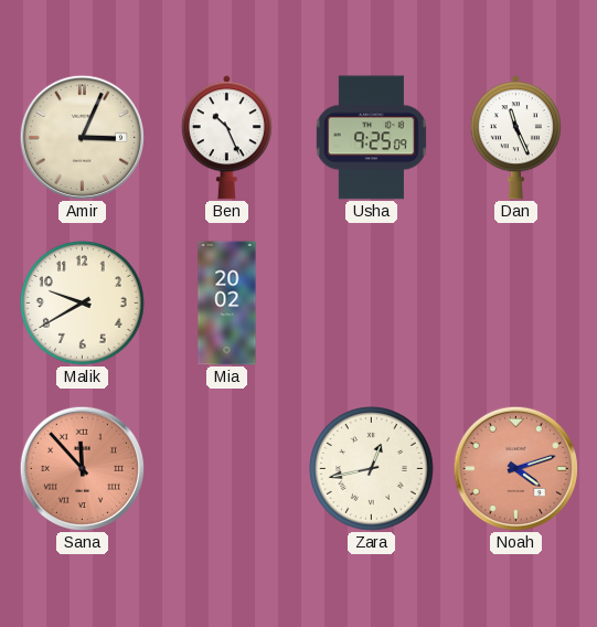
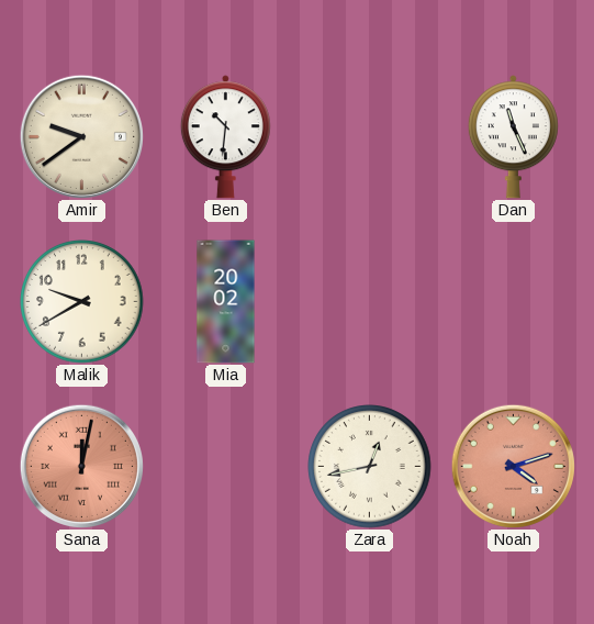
Amir: 3:04 -> 9:39
Ben: 10:26 -> 10:31
Usha: 9:25 -> none
Sana: 11:53 -> 12:02
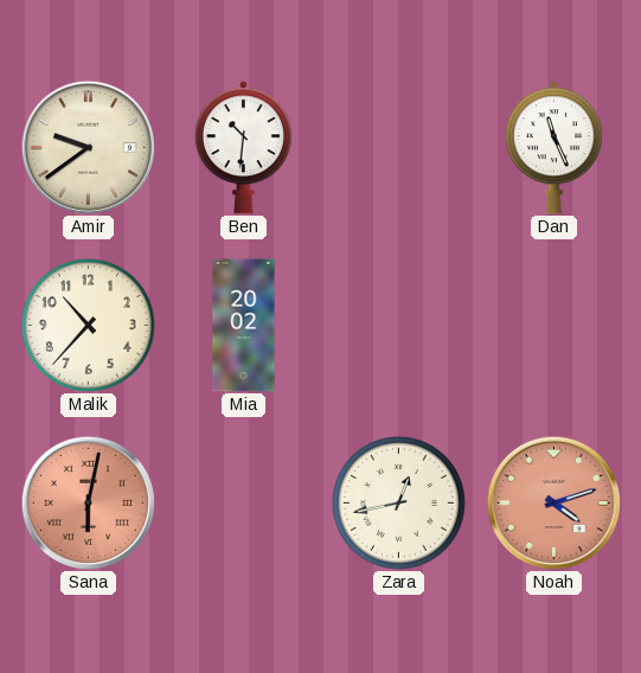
Malik: 9:40 -> 10:37
Sana: 12:02 -> 6:02
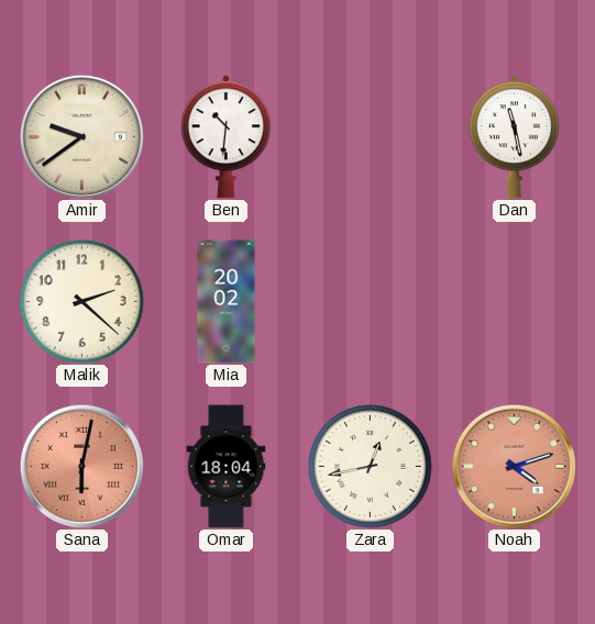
Dan: 11:26 -> 11:28
Malik: 10:37 -> 2:22
Omar: none -> 18:04
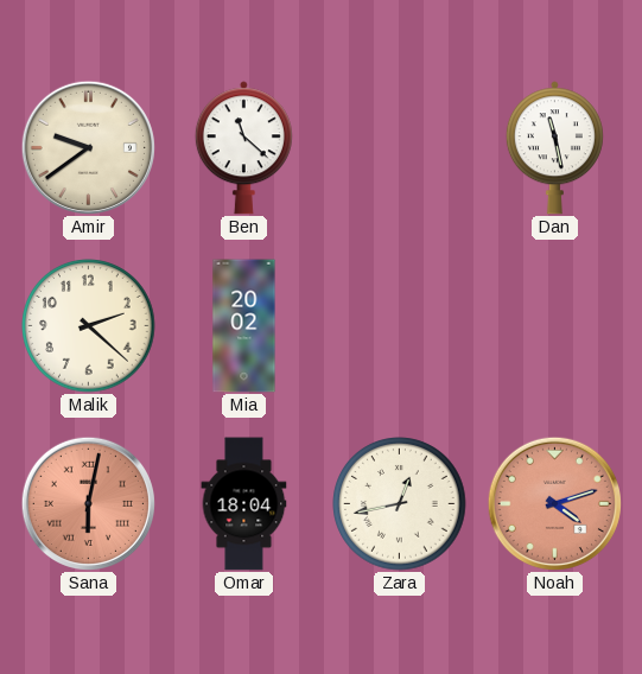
Ben: 10:31 -> 11:22
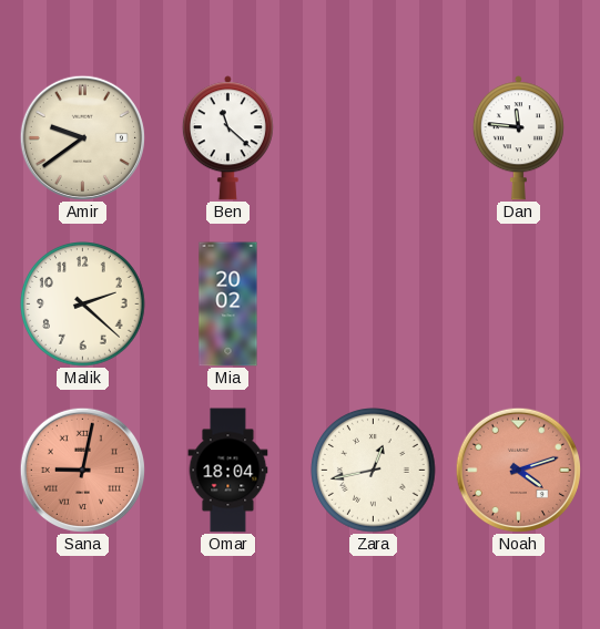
Dan: 11:28 -> 11:46
Sana: 6:02 -> 9:02
